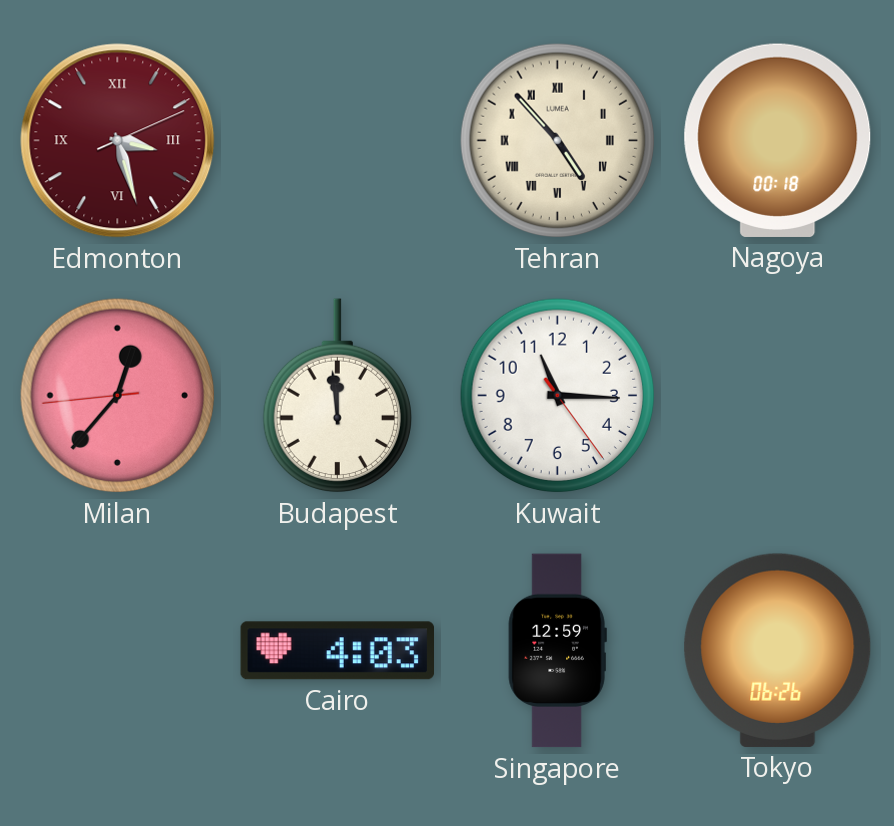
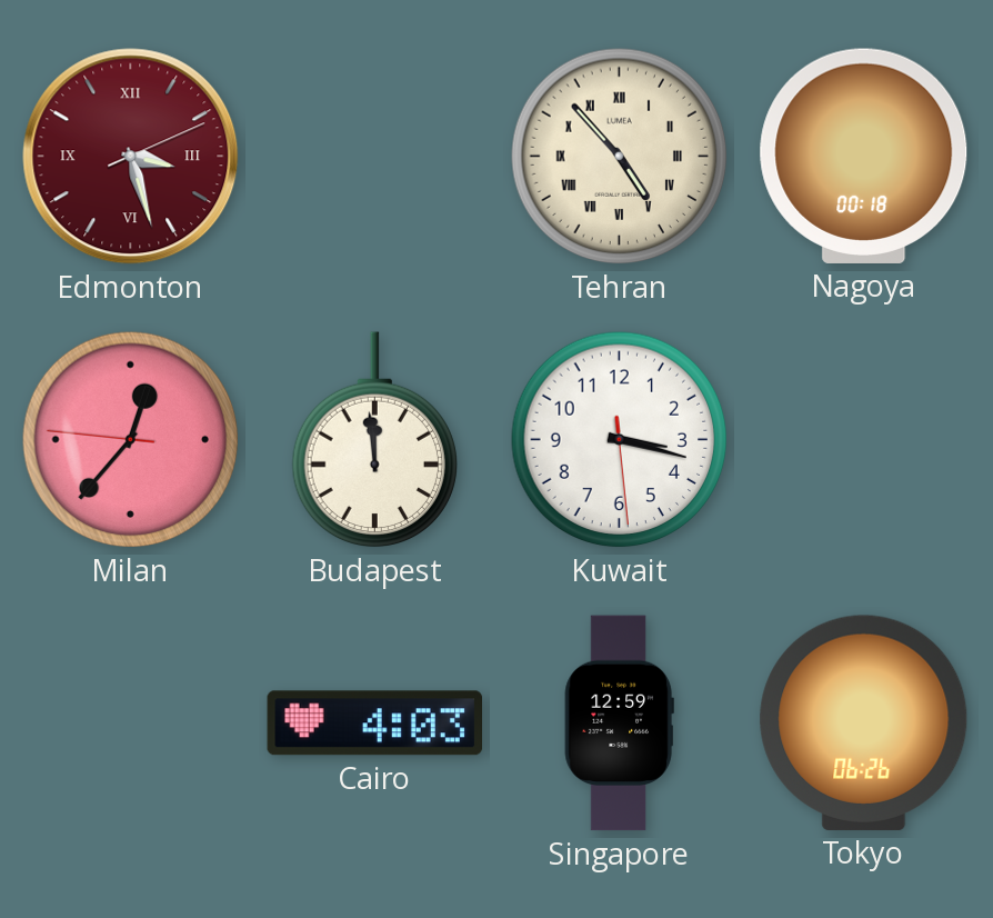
Milan: 12:36:44 -> 12:36:46
Kuwait: 11:15 -> 3:17
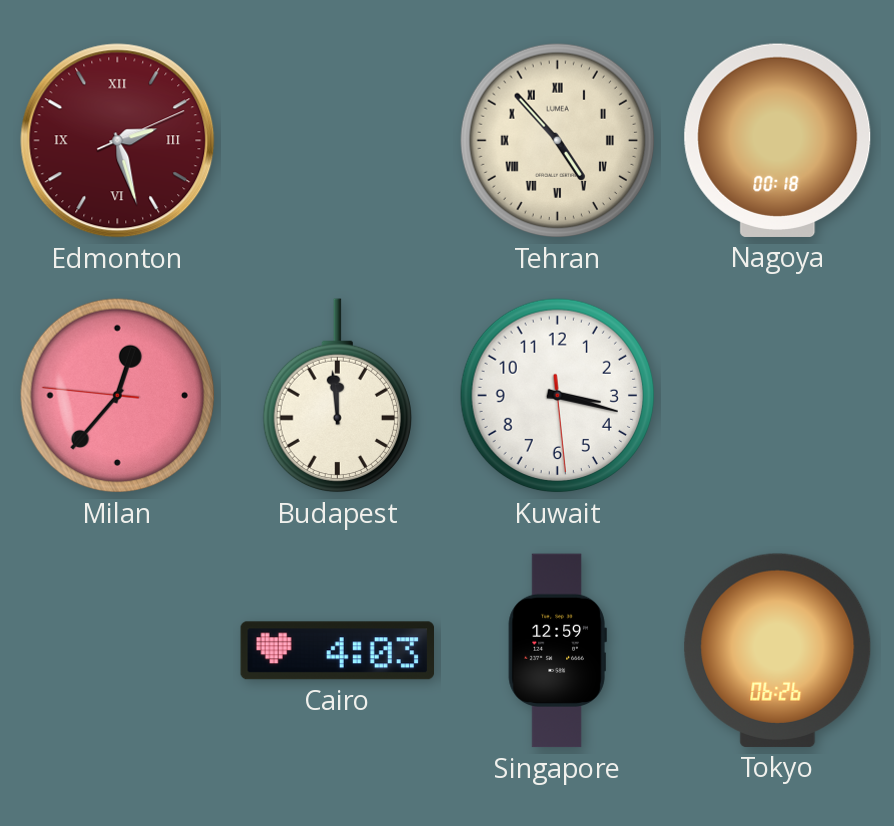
Edmonton: 3:27 -> 2:27
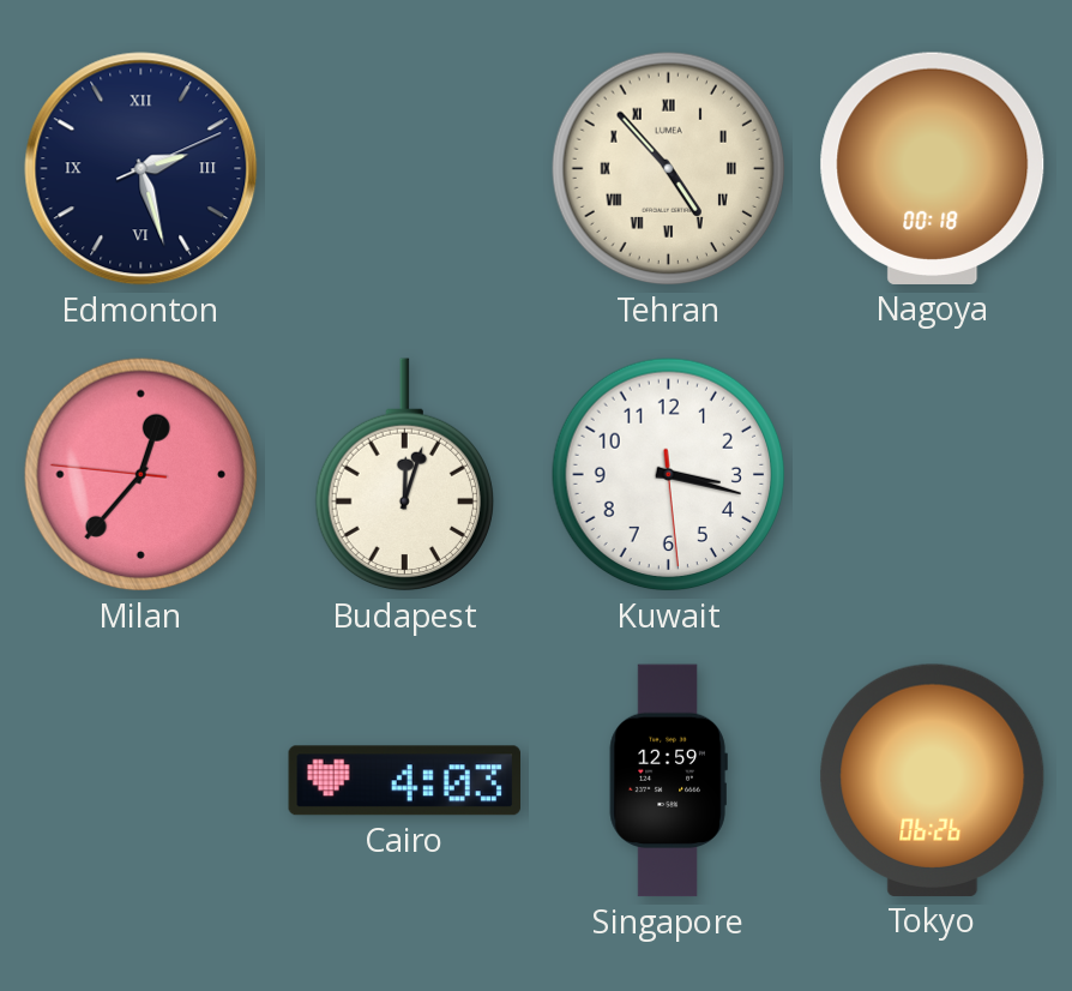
Edmonton dial: burgundy -> navy
Budapest: 11:59 -> 12:03
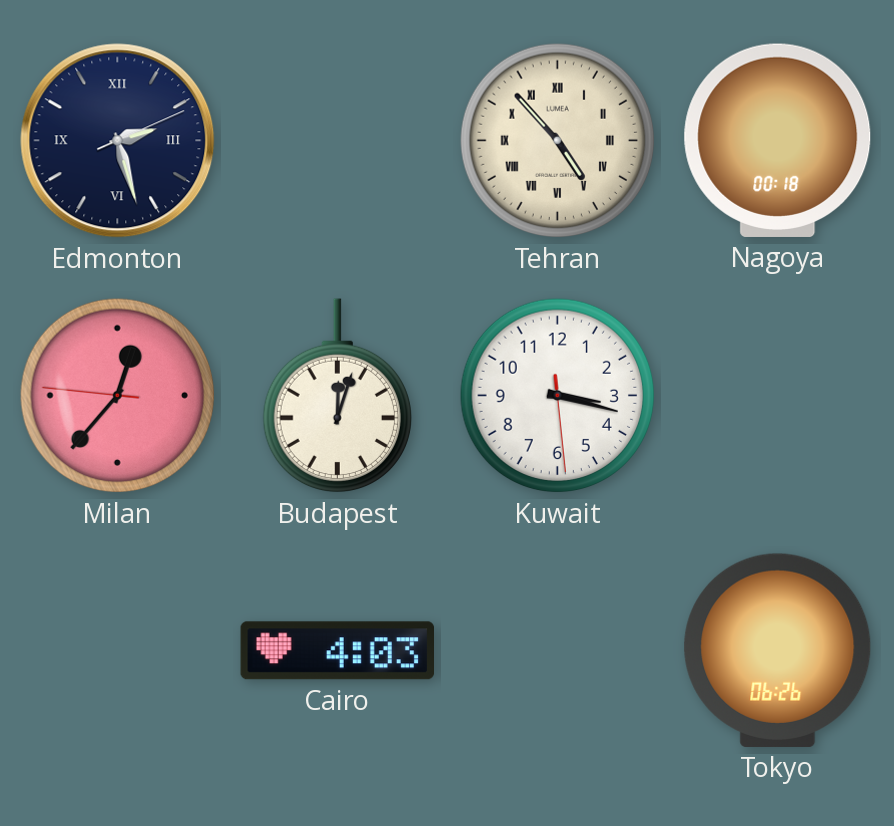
Singapore: 12:59 -> none
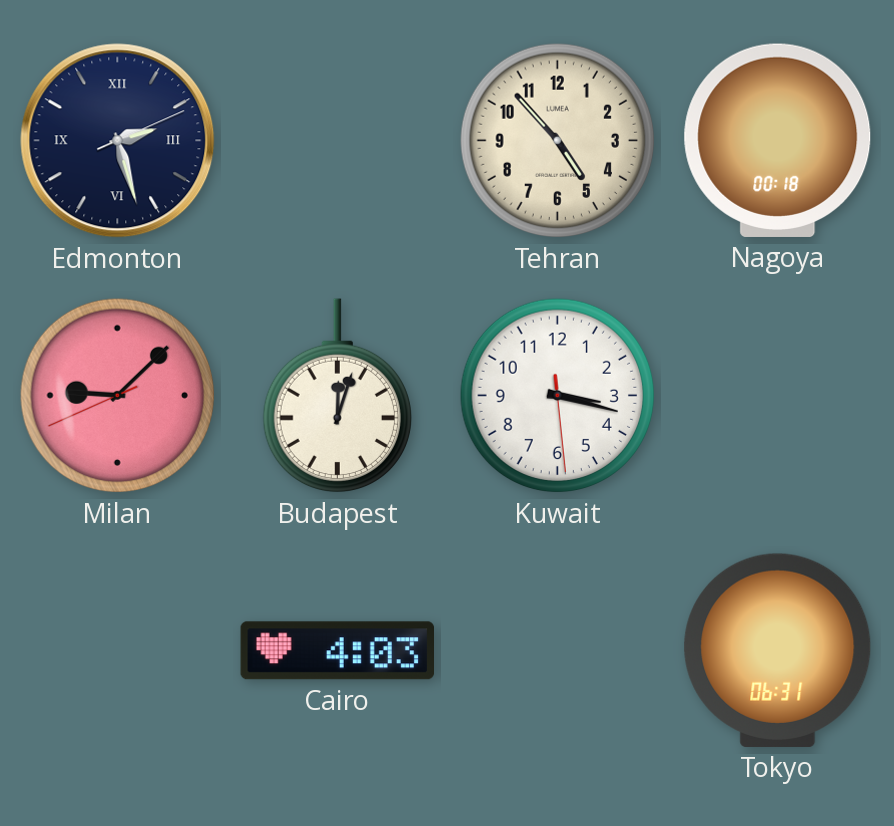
Tehran numerals: Roman -> Arabic
Milan: 12:36 -> 9:07
Tokyo: 06:26 -> 06:31
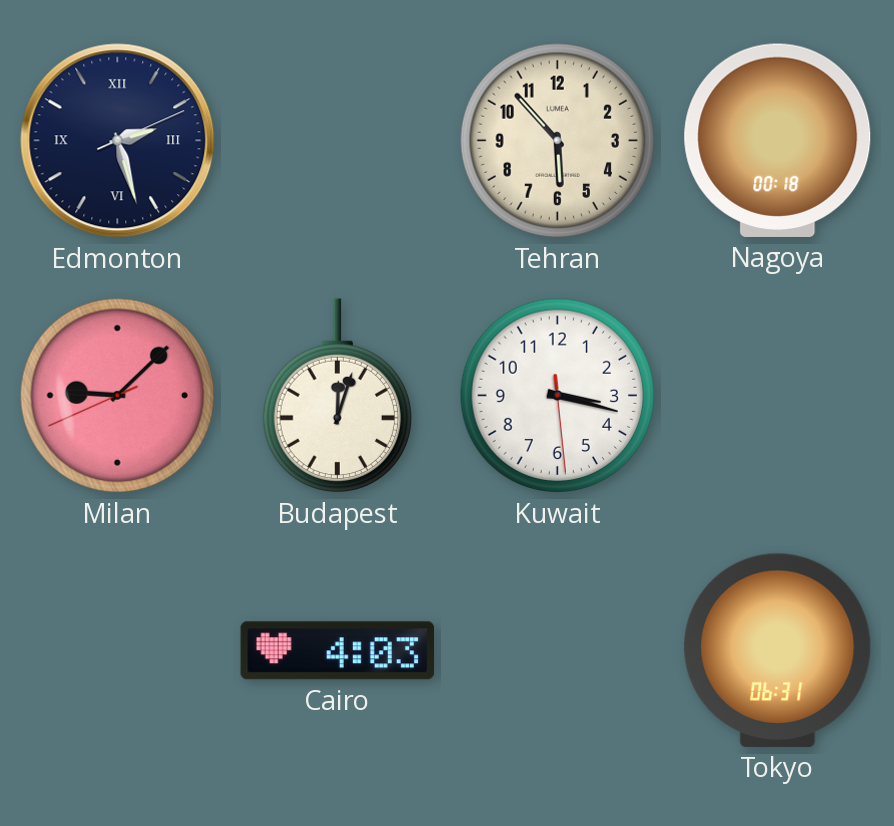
Tehran: 4:53 -> 5:53
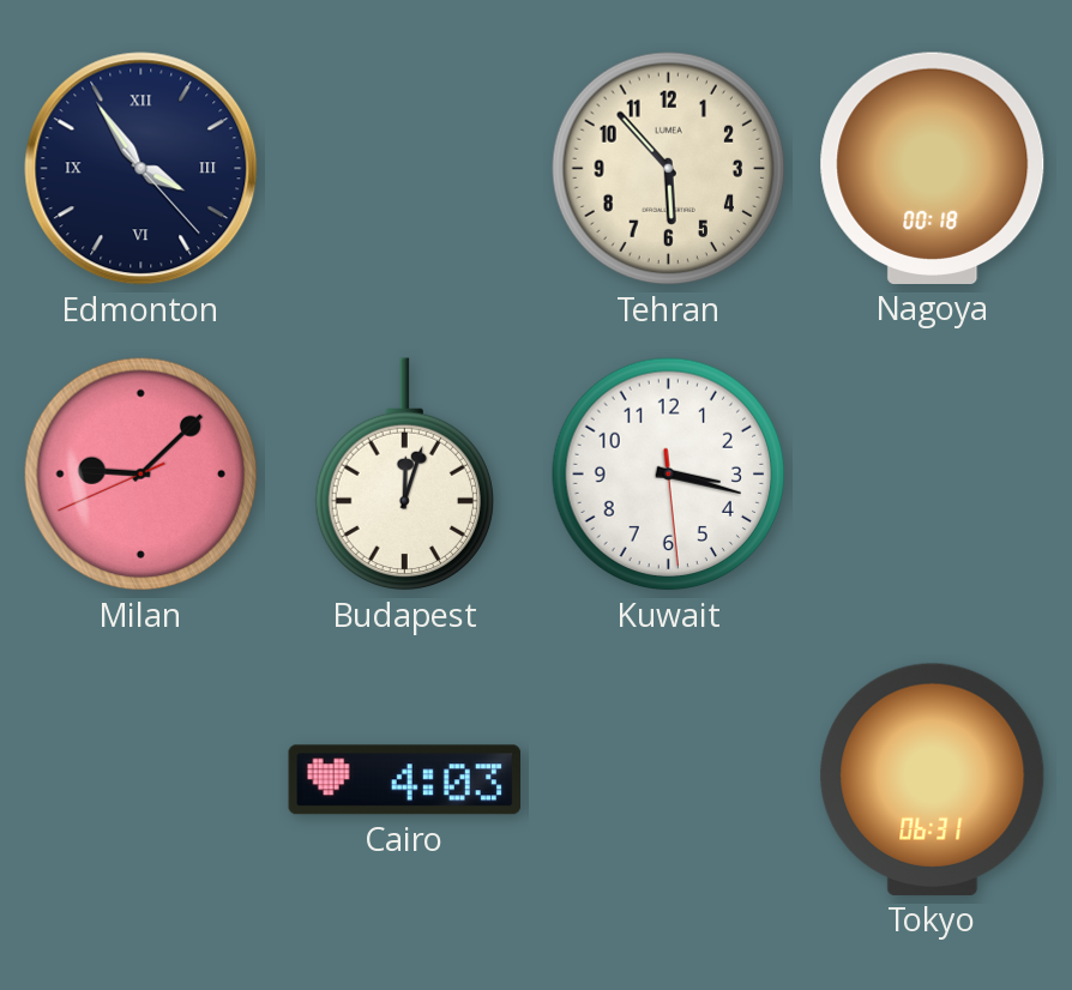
Edmonton: 2:27 -> 3:54
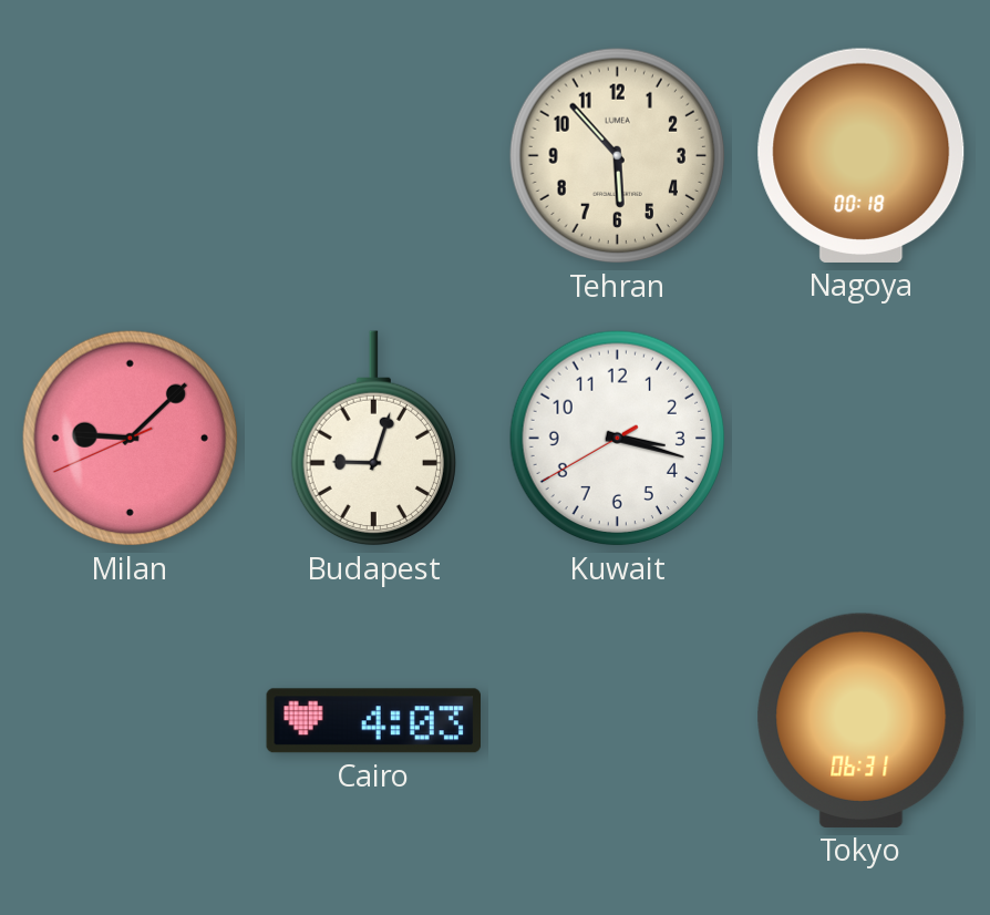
Edmonton: 3:54 -> none
Budapest: 12:03 -> 9:03
Kuwait: 3:17:29 -> 3:17:40
